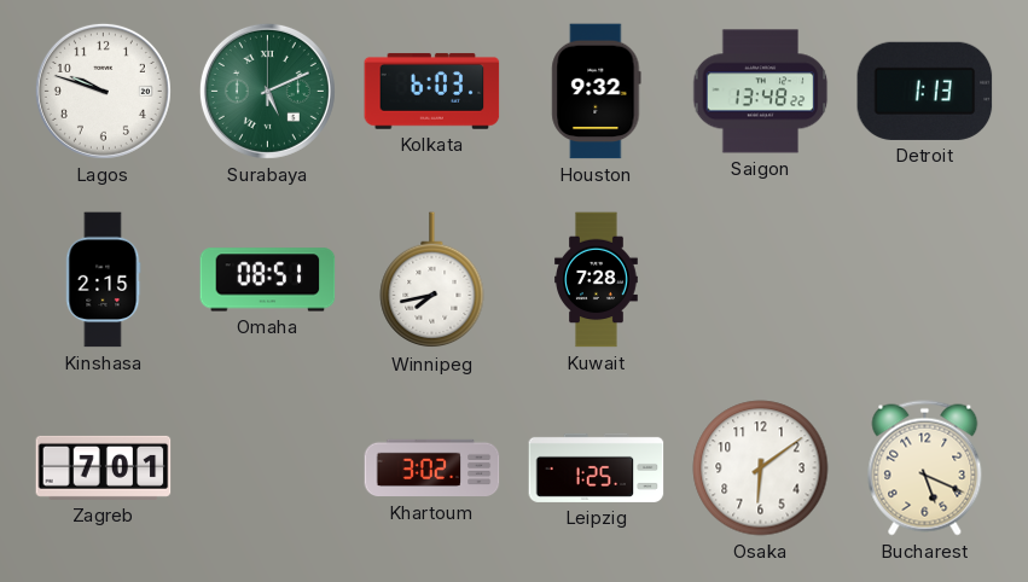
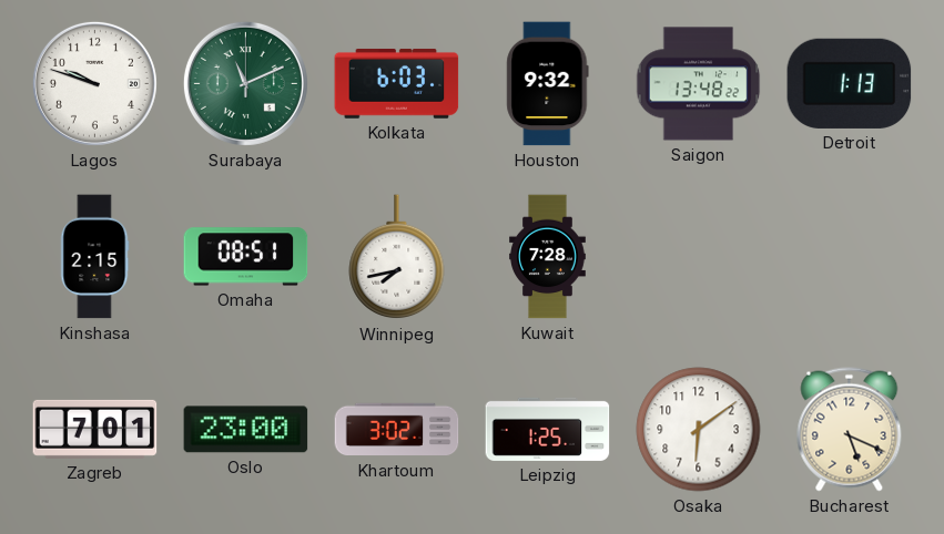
Surabaya: 5:11 -> 11:11
Oslo: none -> 23:00
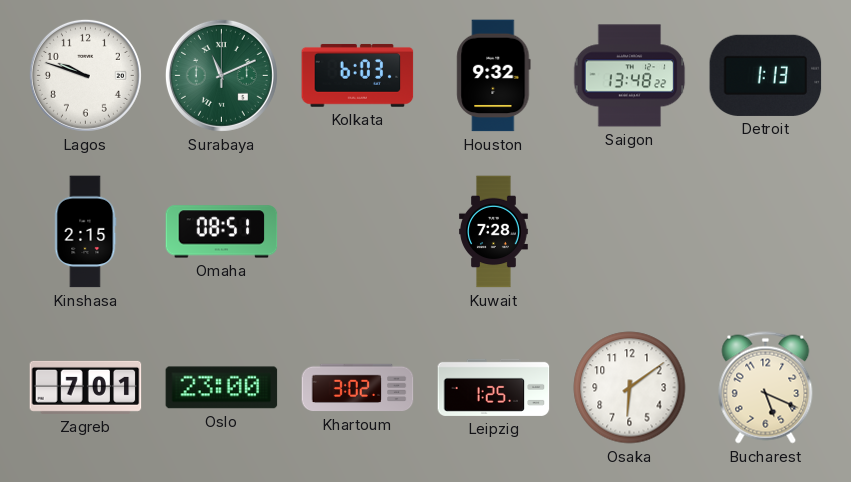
Winnipeg: 7:43 -> none
